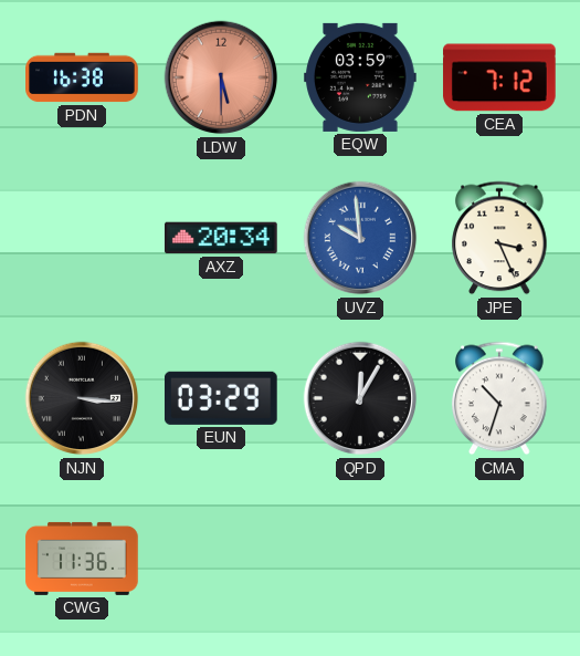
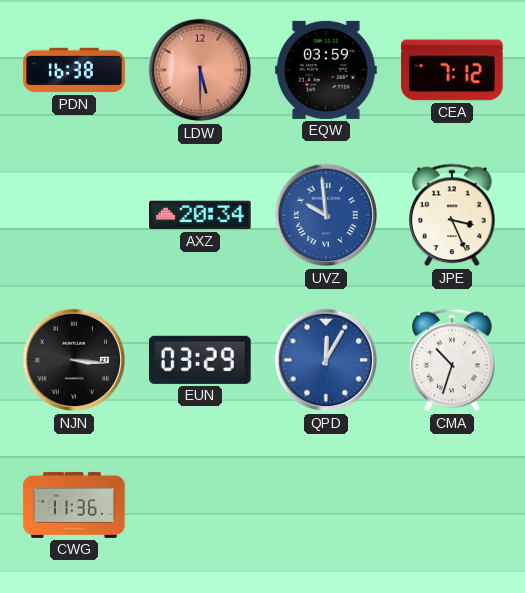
QPD dial: black -> blue
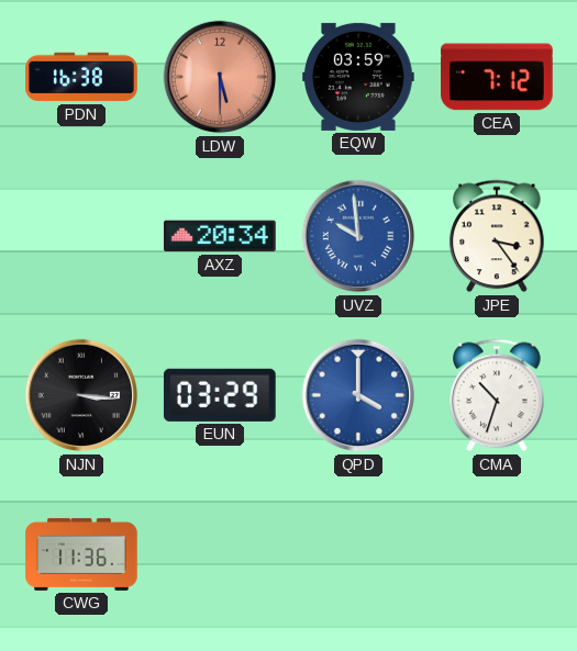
JPE: 3:26 -> 3:24
QPD: 12:05 -> 4:00
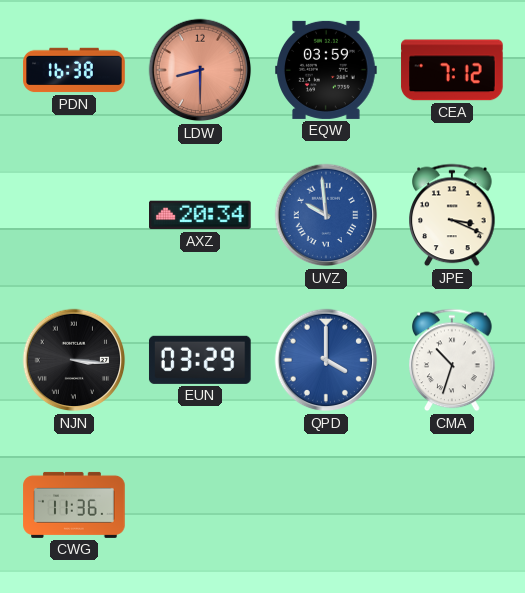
LDW: 5:30 -> 8:30
JPE: 3:24 -> 3:19
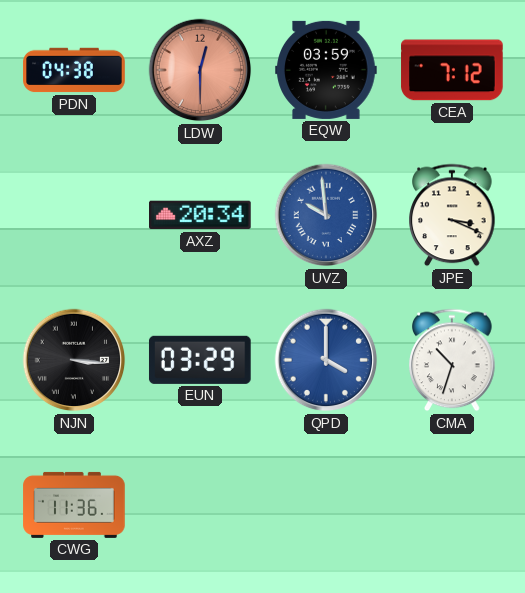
PDN: 16:38 -> 04:38
LDW: 8:30 -> 12:30
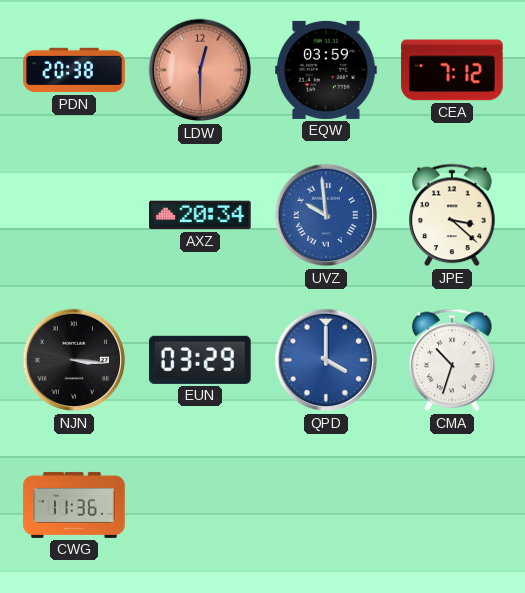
PDN: 04:38 -> 20:38
JPE: 3:19 -> 3:22
